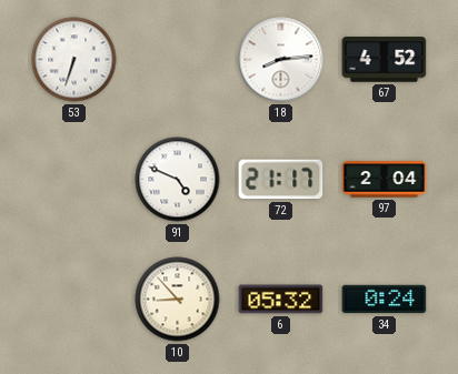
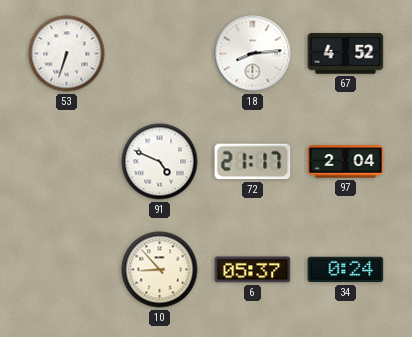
6: 05:32 -> 05:37
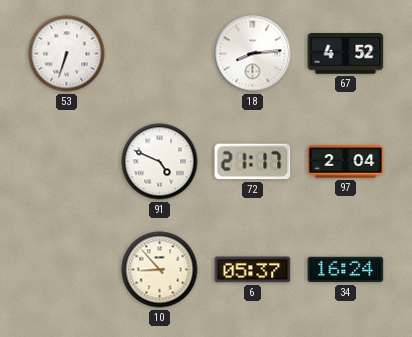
34: 0:24 -> 16:24
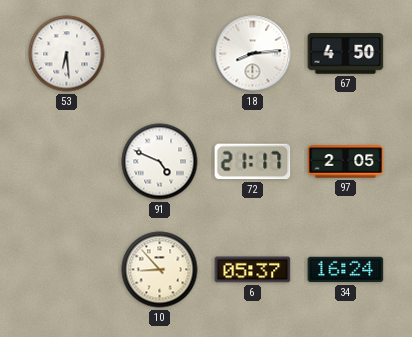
53: 6:33 -> 6:29
67: 4:52 -> 4:50
97: 2:04 -> 2:05
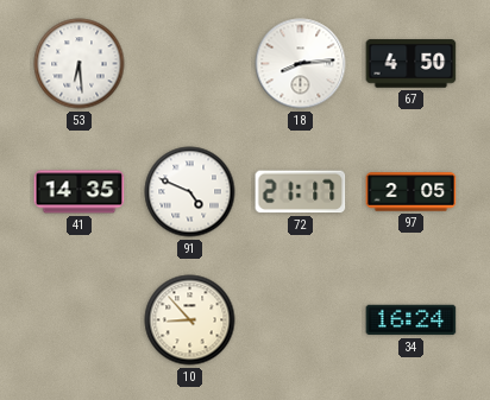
41: none -> 14:35
6: 05:37 -> none
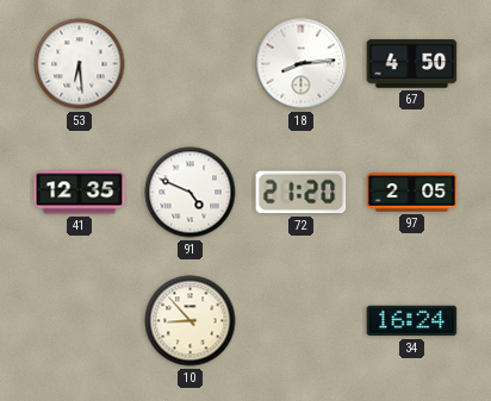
41: 14:35 -> 12:35
72: 21:17 -> 21:20
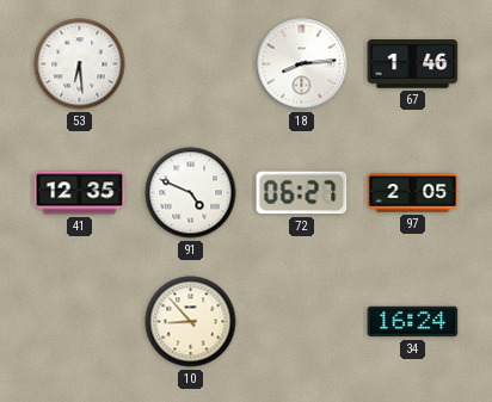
67: 4:50 -> 1:46
72: 21:20 -> 06:27
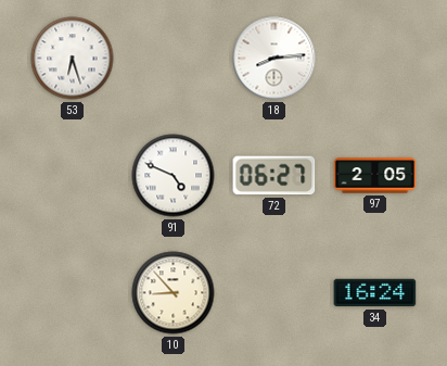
53: 6:29 -> 6:27
67: 1:46 -> none
41: 12:35 -> none
